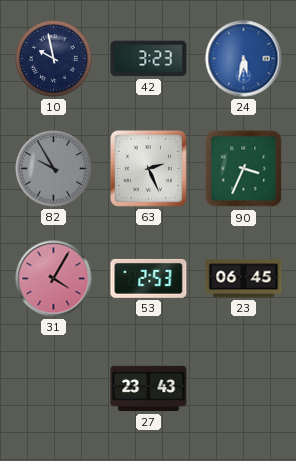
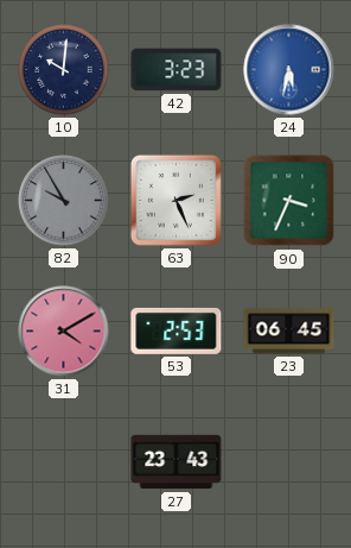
10: 9:58 -> 10:01
31: 4:05 -> 4:10
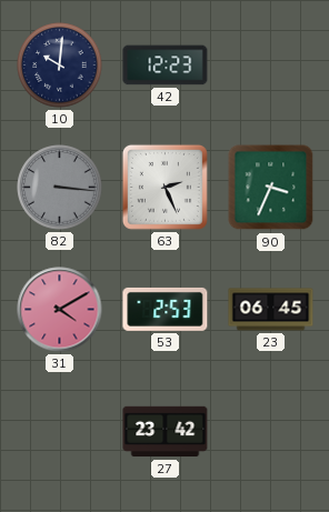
42: 3:23 -> 12:23
24: 5:32 -> none
82: 9:55 -> 3:16
27: 23:43 -> 23:42
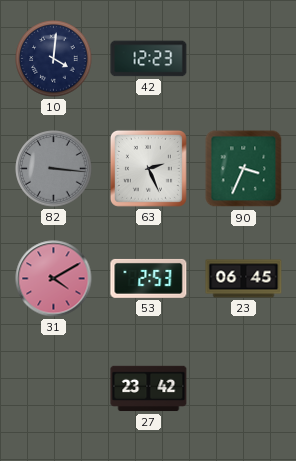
10: 10:01 -> 4:01
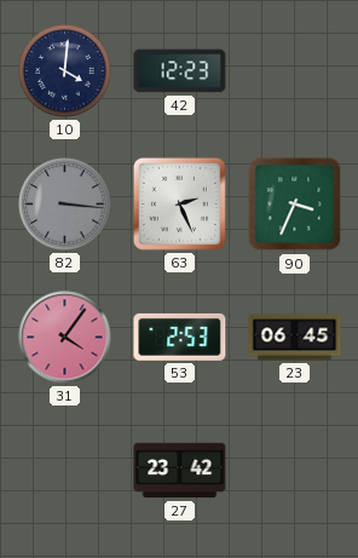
31: 4:10 -> 4:06
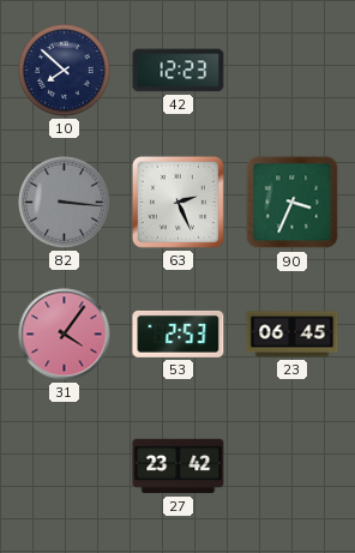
10: 4:01 -> 7:52
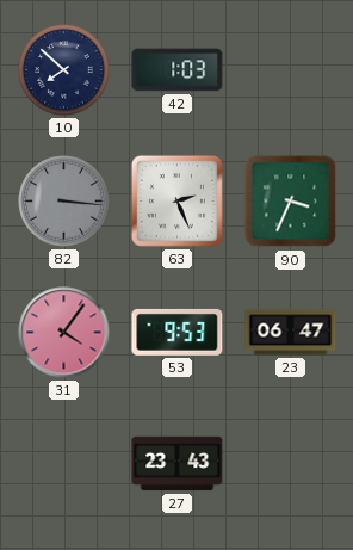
42: 12:23 -> 1:03
53: 2:53 -> 9:53
23: 06:45 -> 06:47
27: 23:42 -> 23:43
